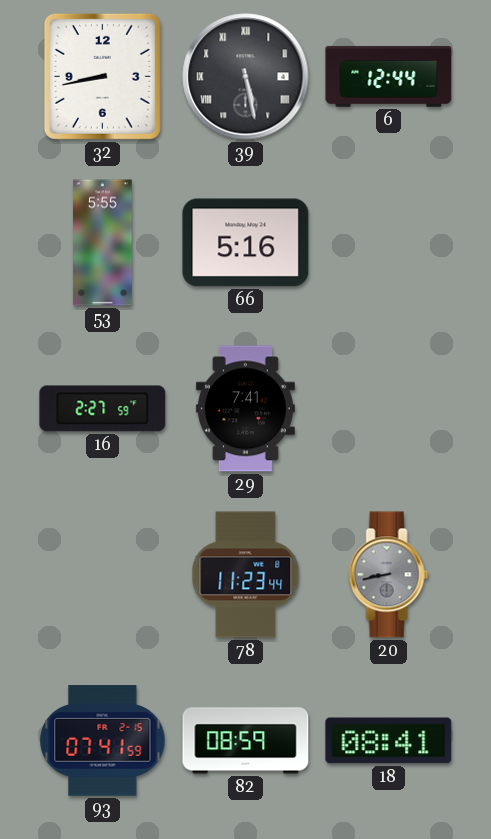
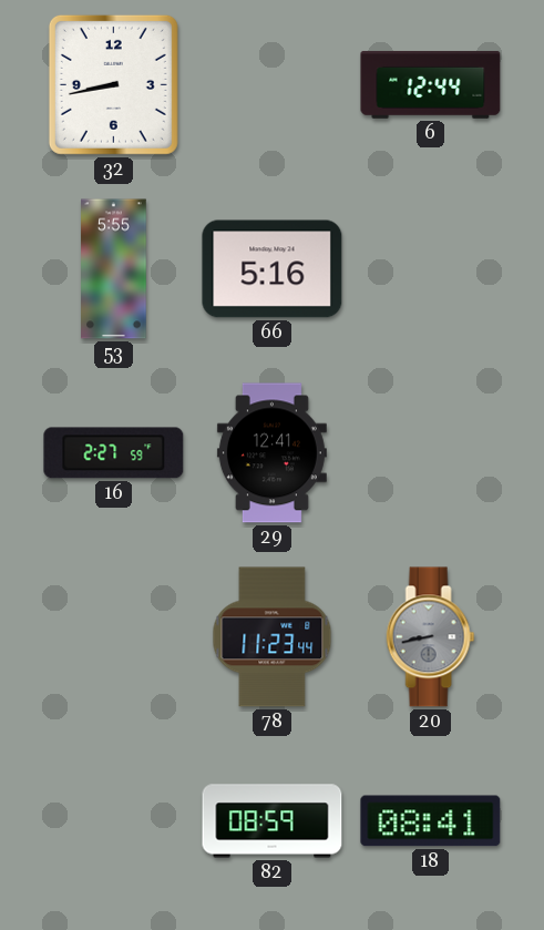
39: 5:28 -> none
29: 7:41 -> 12:41
93: 07:41 -> none
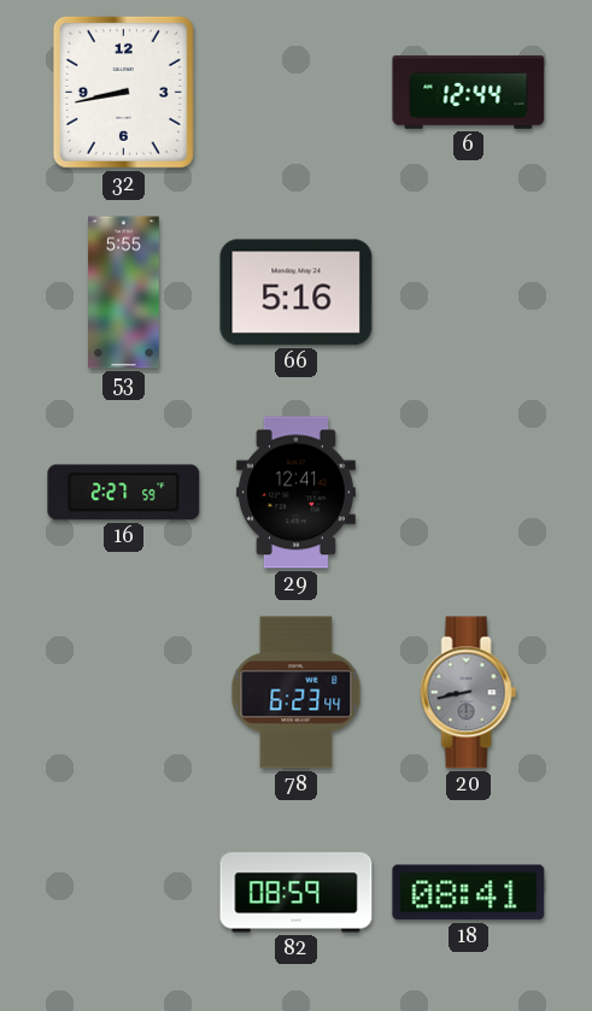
78: 11:23 -> 6:23
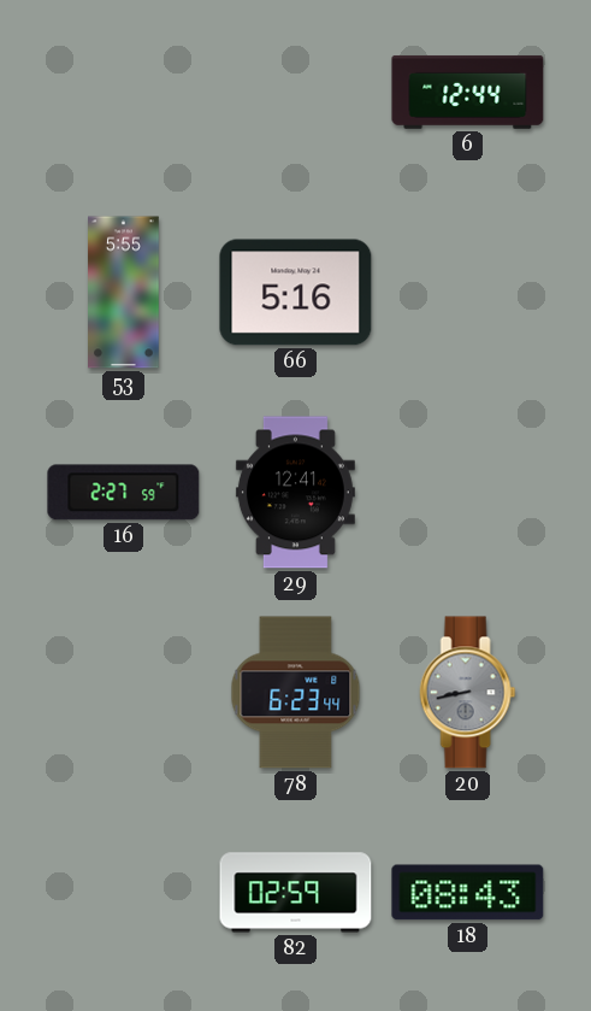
32: 8:43 -> none
82: 08:59 -> 02:59
18: 08:41 -> 08:43
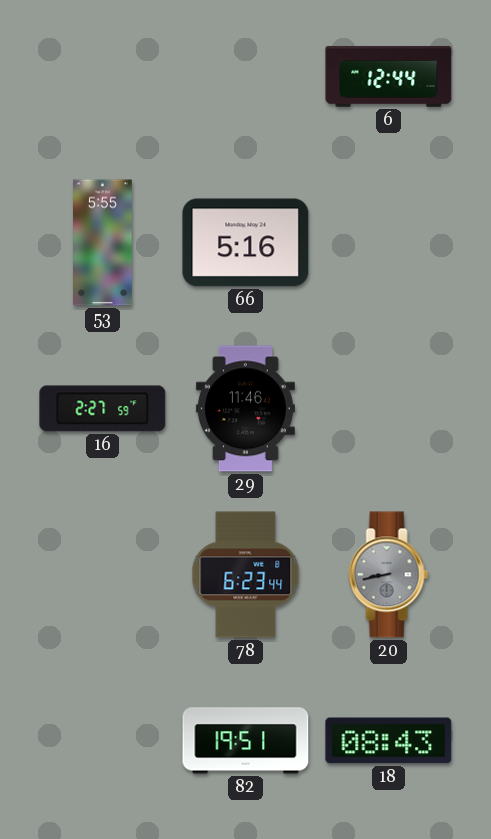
29: 12:41 -> 11:46
82: 02:59 -> 19:51
